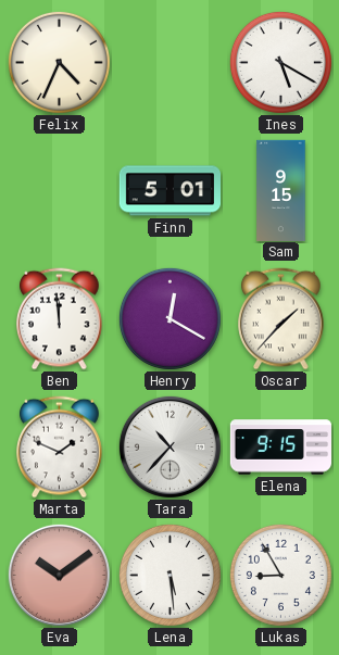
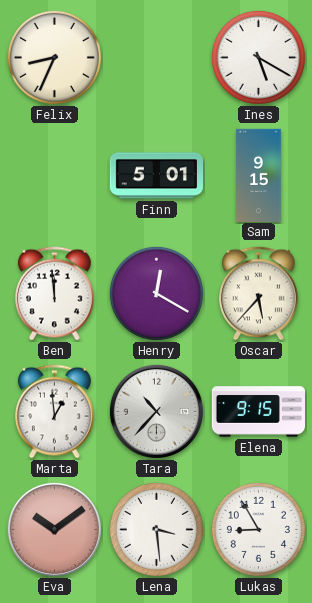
Felix: 4:34 -> 8:34
Oscar: 1:37 -> 5:37
Marta: 1:49 -> 12:59
Lena: 5:29 -> 3:29
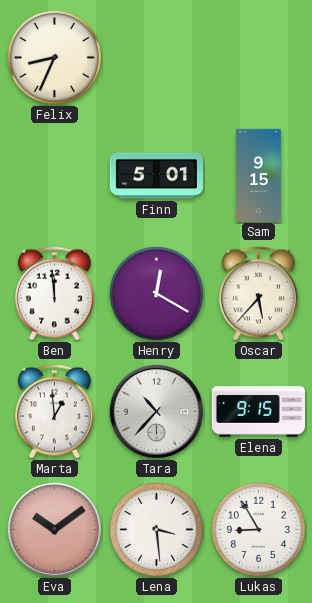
Ines: 5:20 -> none
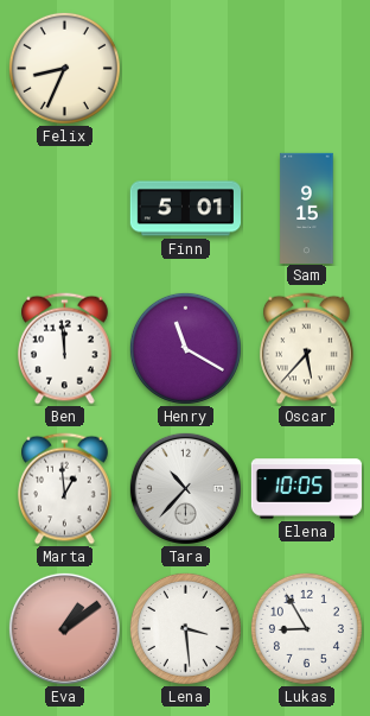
Henry: 12:20 -> 11:20
Elena: 9:15 -> 10:05
Eva: 10:09 -> 1:09
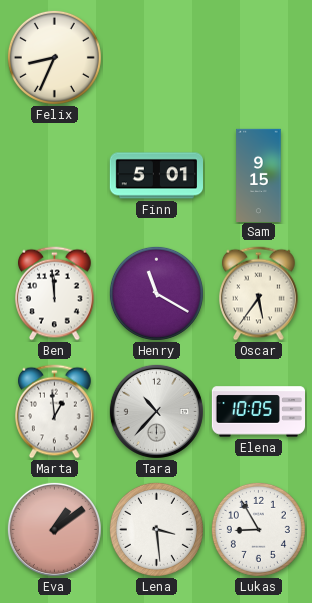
Oscar: 5:37 -> 5:36
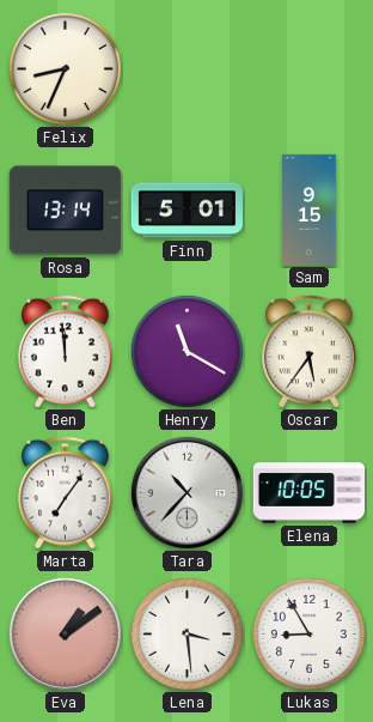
Rosa: none -> 13:14
Marta: 12:59 -> 7:06
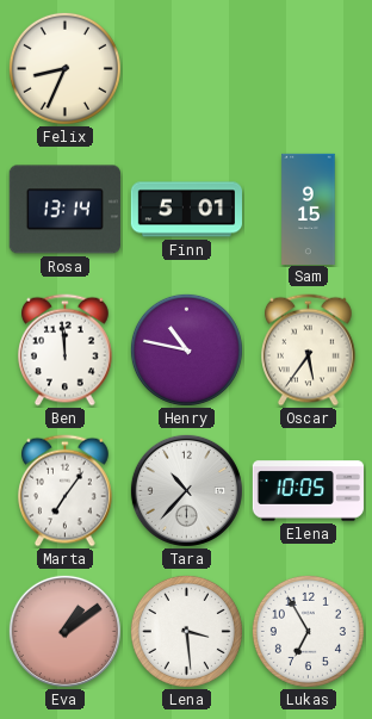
Henry: 11:20 -> 10:47
Lukas: 8:55 -> 6:55
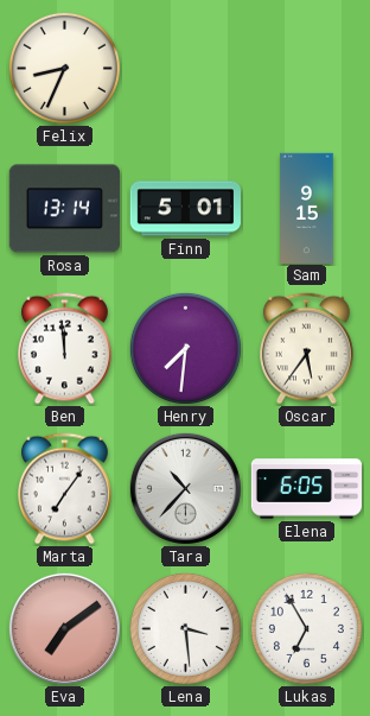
Henry: 10:47 -> 7:31
Elena: 10:05 -> 6:05
Eva: 1:09 -> 7:09
